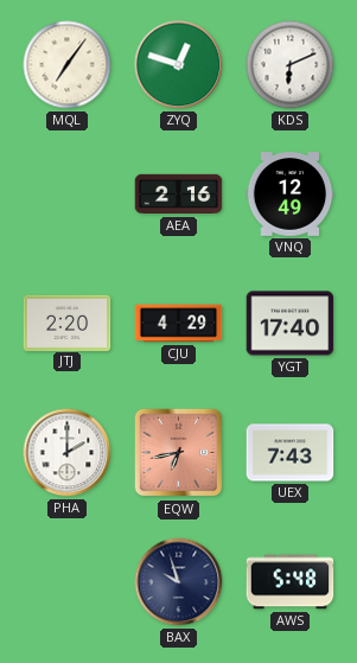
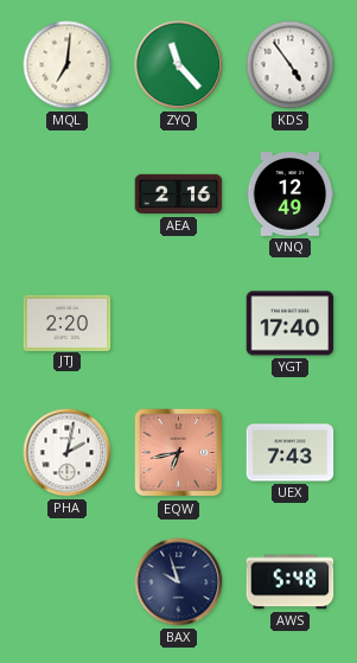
MQL: 7:06 -> 7:01
ZYQ: 12:48 -> 11:23
KDS: 6:11 -> 4:54
CJU: 4:29 -> none
PHA: 2:00 -> 2:02
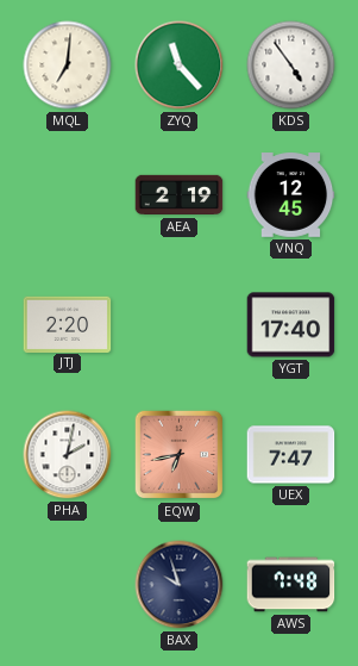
AEA: 2:16 -> 2:19
VNQ: 12:49 -> 12:45
UEX: 7:43 -> 7:47
AWS: 5:48 -> 7:48
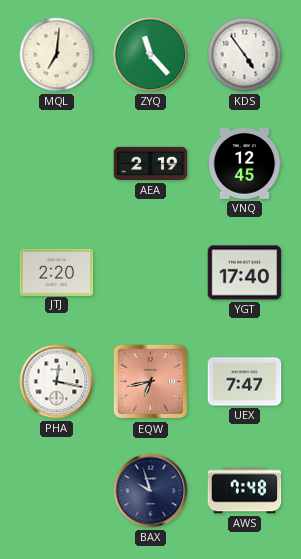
PHA: 2:02 -> 12:17
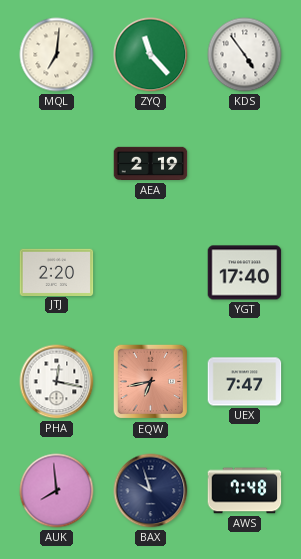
VNQ: 12:45 -> none
AUK: none -> 7:59
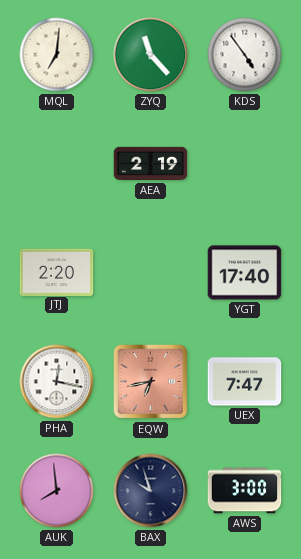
AWS: 7:48 -> 3:00
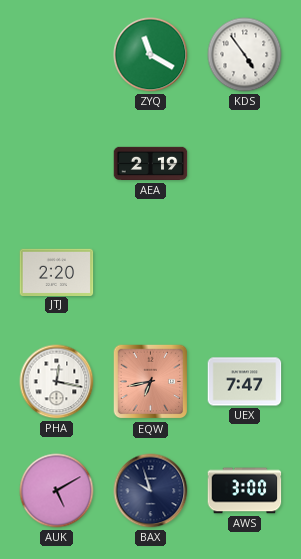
MQL: 7:01 -> none
ZYQ: 11:23 -> 11:20
YGT: 17:40 -> none
AUK: 7:59 -> 5:10
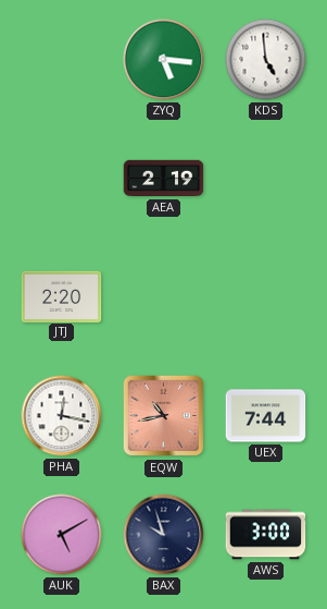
ZYQ: 11:20 -> 5:16
KDS: 4:54 -> 4:59
EQW: 6:43 -> 10:43
UEX: 7:47 -> 7:44
